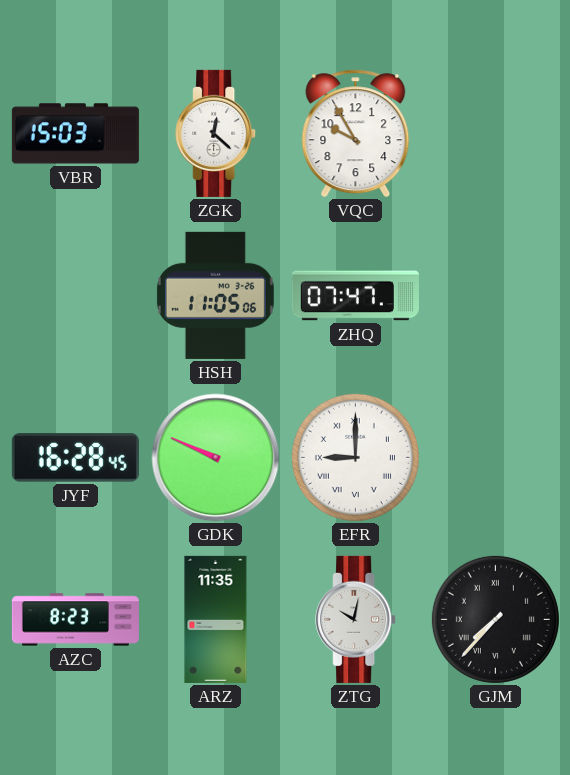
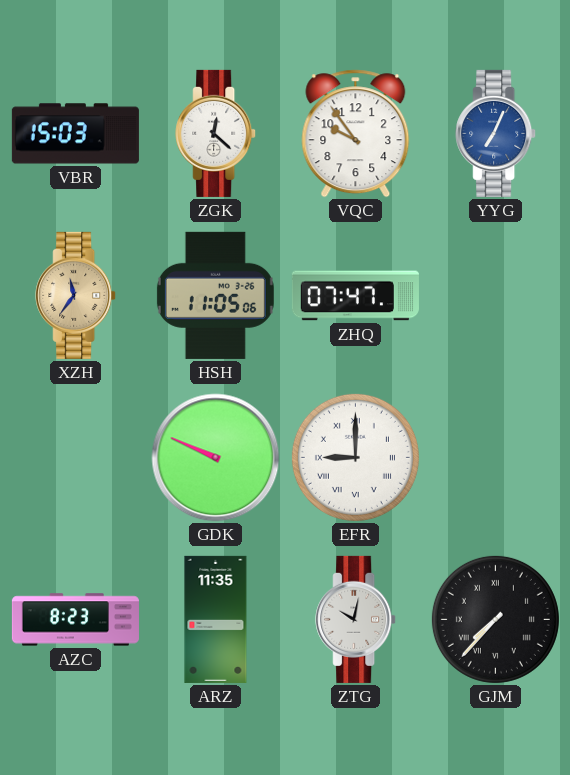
VQC: 9:55 -> 9:54
YYG: none -> 7:04
XZH: none -> 11:36
JYF: 16:28 -> none
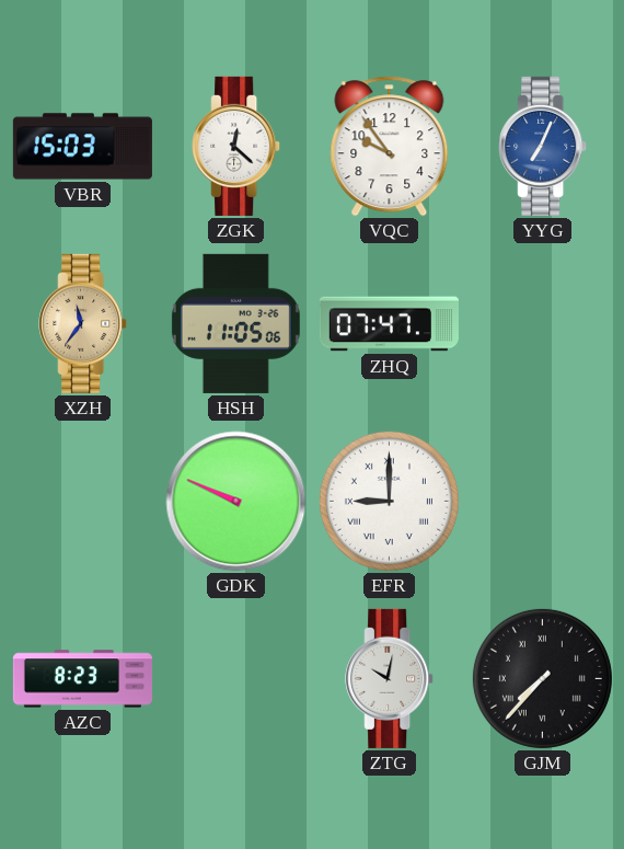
ARZ: 11:35 -> none
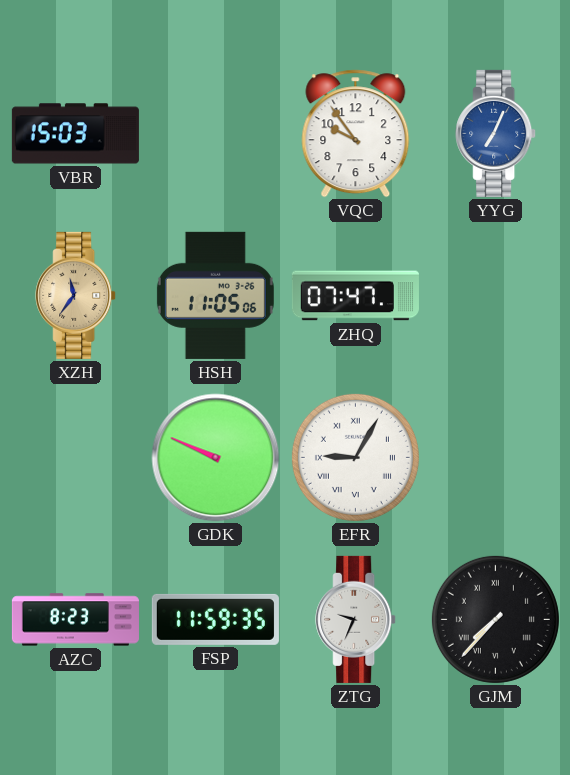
ZGK: 12:22 -> none
EFR: 9:00 -> 9:05
FSP: none -> 11:59
ZTG: 10:02 -> 9:34
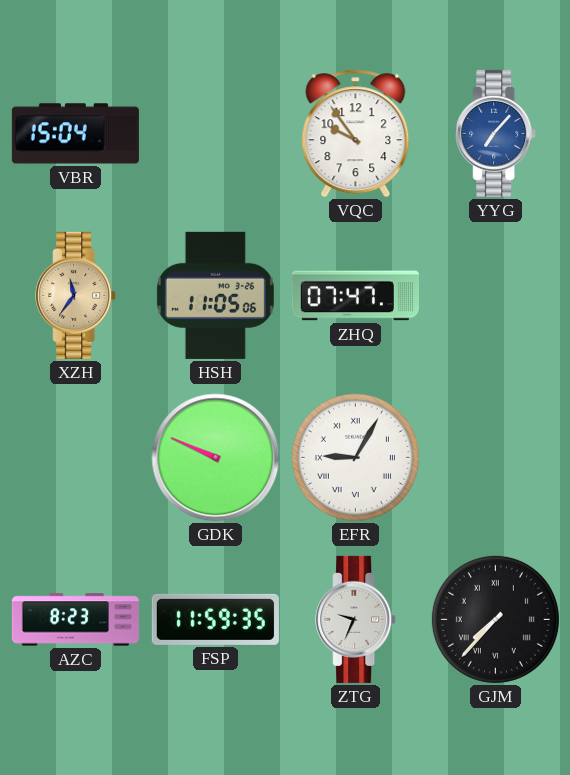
VBR: 15:03 -> 15:04
YYG: 7:04 -> 7:07
